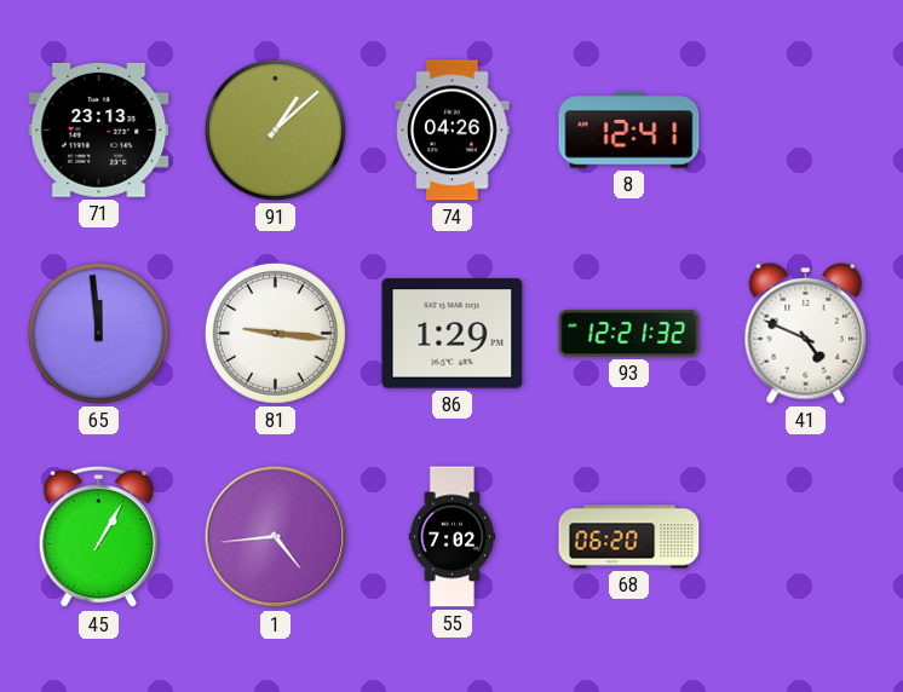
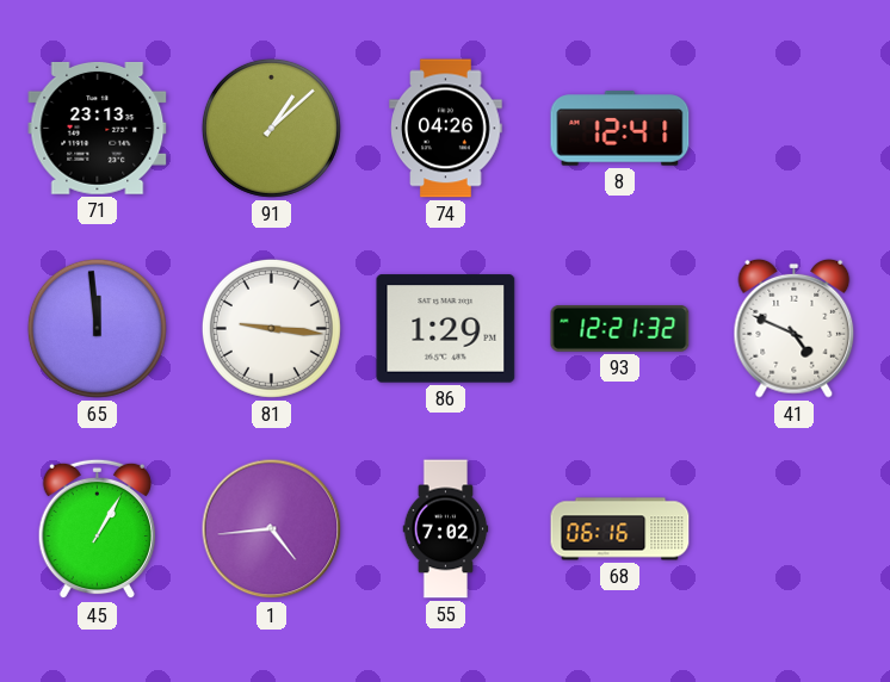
68: 06:20 -> 06:16
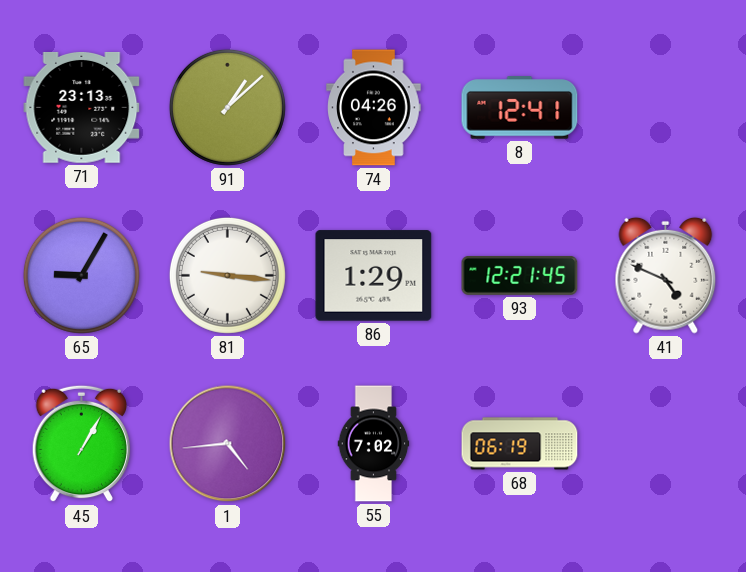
65: 11:59 -> 9:05
93: 12:21:32 -> 12:21:45
68: 06:16 -> 06:19
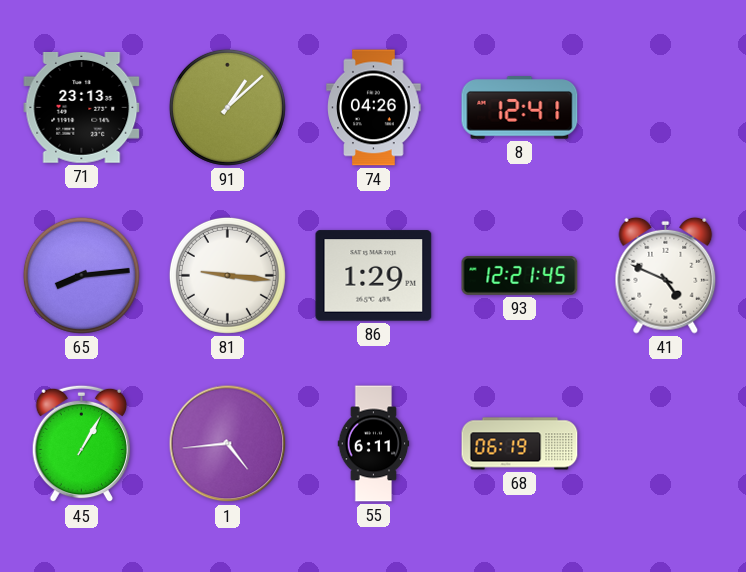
65: 9:05 -> 8:14
55: 7:02 -> 6:11
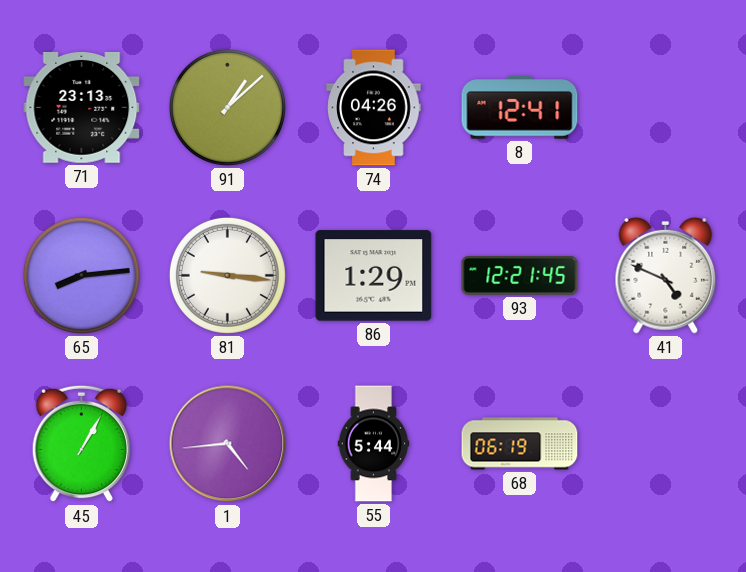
55: 6:11 -> 5:44
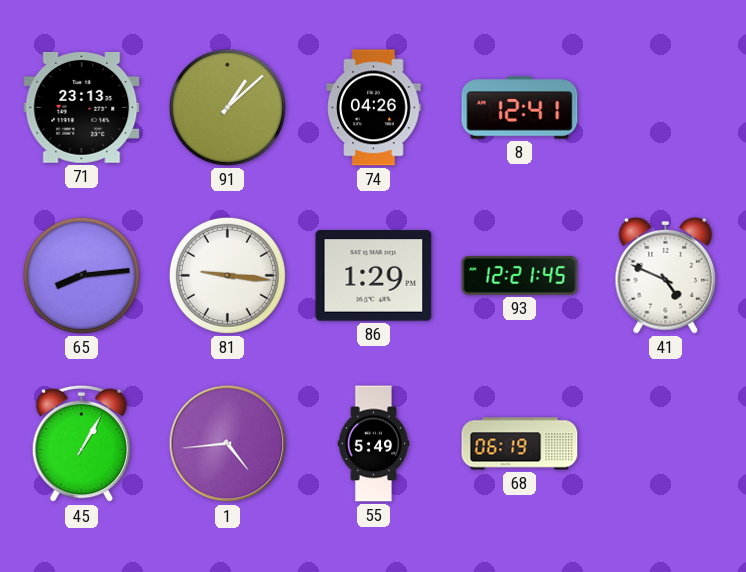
55: 5:44 -> 5:49
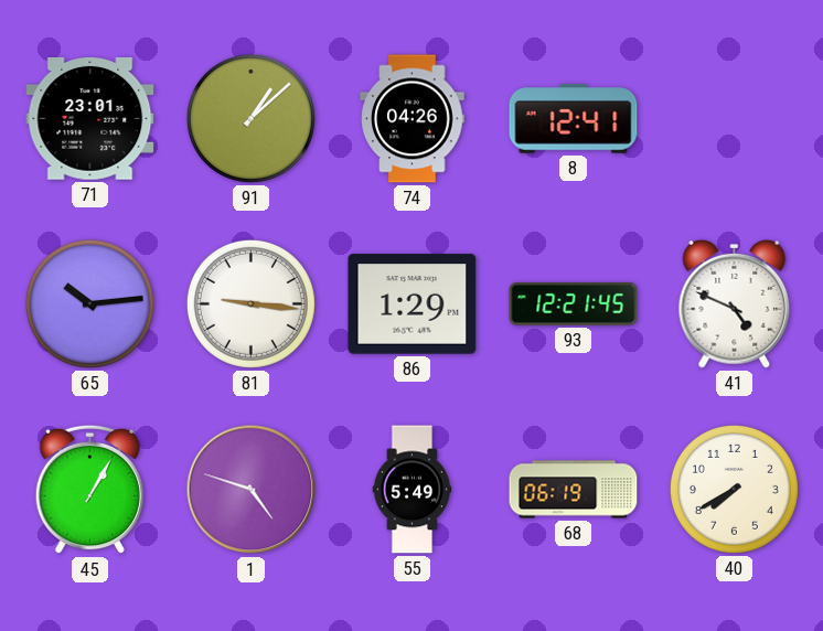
71: 23:13 -> 23:01
65: 8:14 -> 10:14
1: 4:44 -> 4:48
40: none -> 7:40
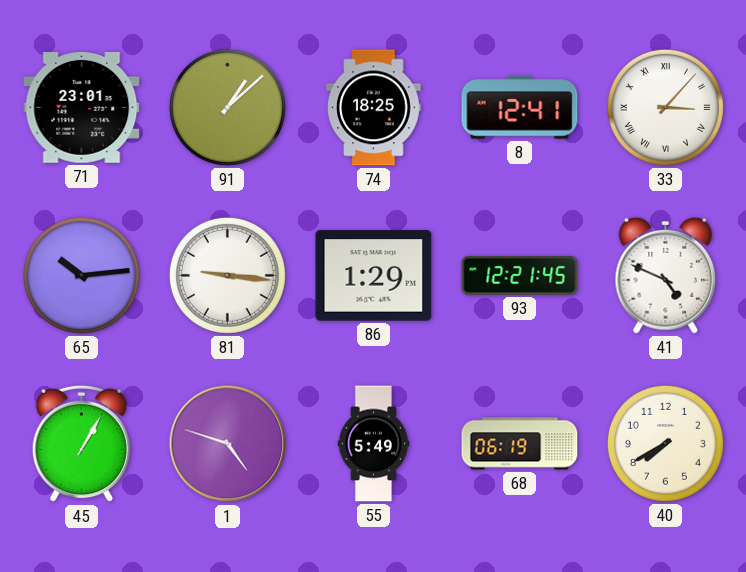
74: 04:26 -> 18:25
33: none -> 3:07
